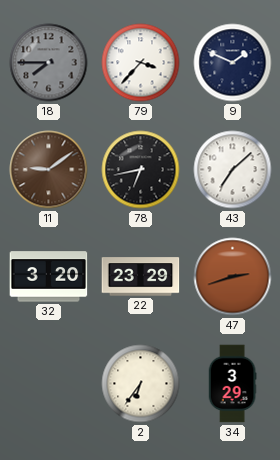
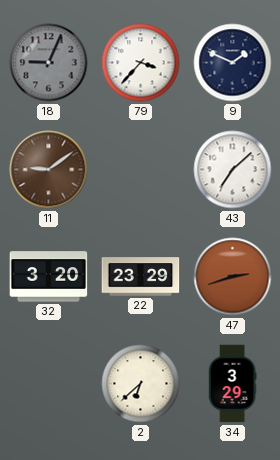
18: 7:45 -> 9:04
78: 6:43 -> none
2: 6:36 -> 6:38
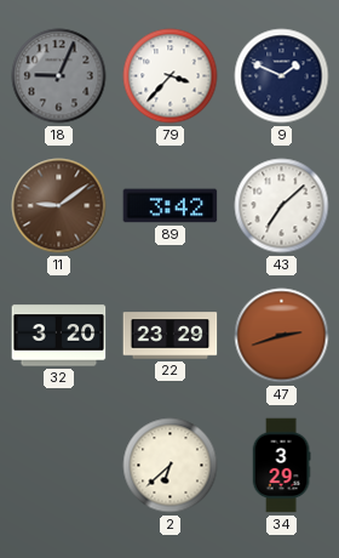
89: none -> 3:42
